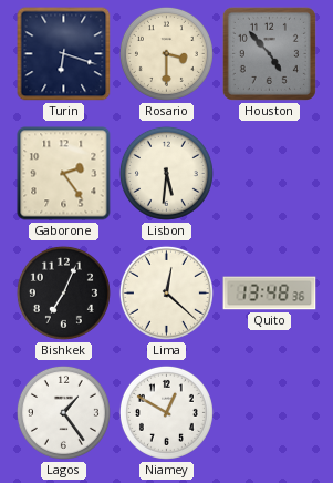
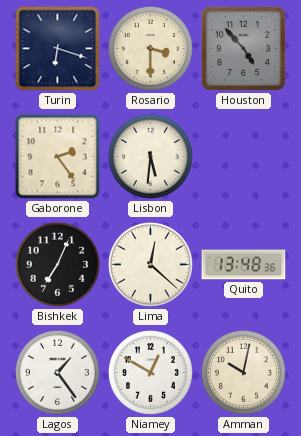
Amman: none -> 10:02
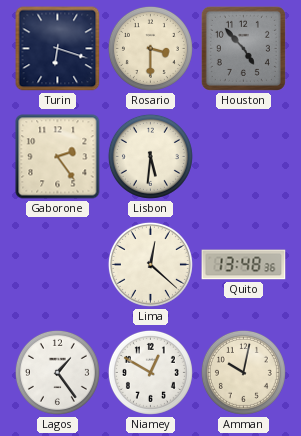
Bishkek: 7:04 -> none
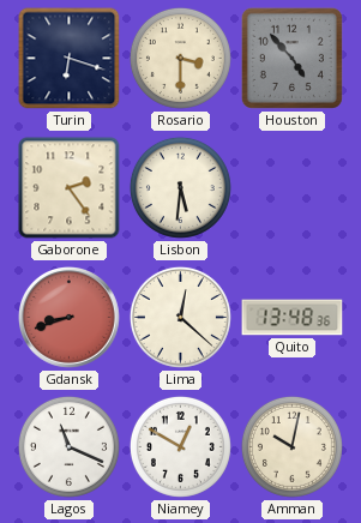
Gdansk: none -> 8:42
Lagos: 1:24 -> 11:19
